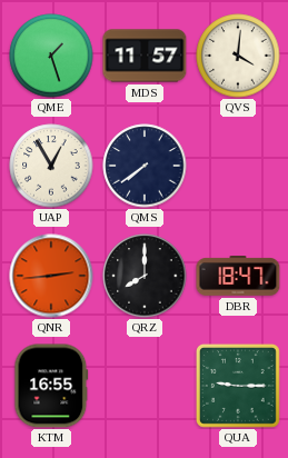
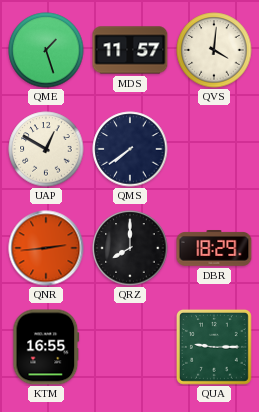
UAP: 12:55 -> 12:50
DBR: 18:47 -> 18:29
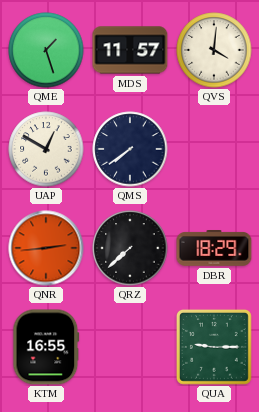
QRZ: 8:00 -> 7:38
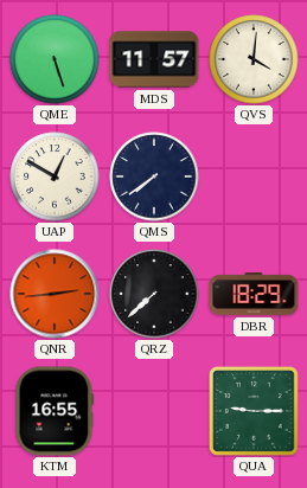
QME: 1:27 -> 5:27
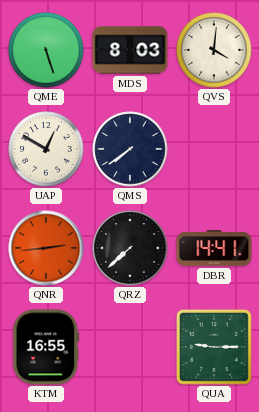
MDS: 11:57 -> 8:03
DBR: 18:29 -> 14:41
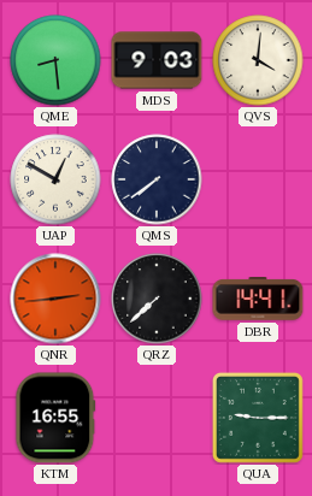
QME: 5:27 -> 8:29
MDS: 8:03 -> 9:03
